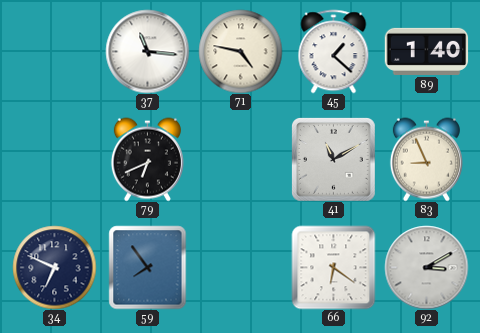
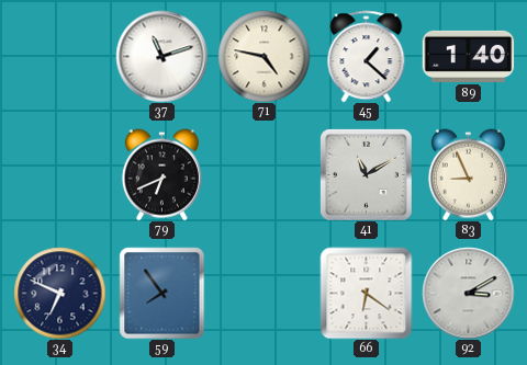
37: 11:16 -> 11:12
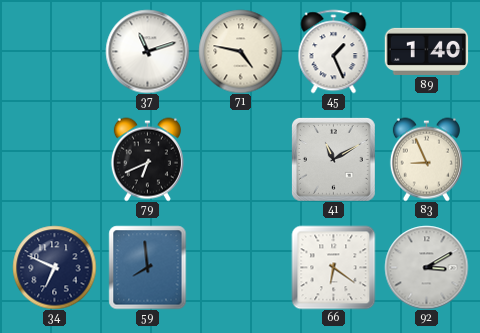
45: 1:22 -> 1:26
59: 7:54 -> 7:59
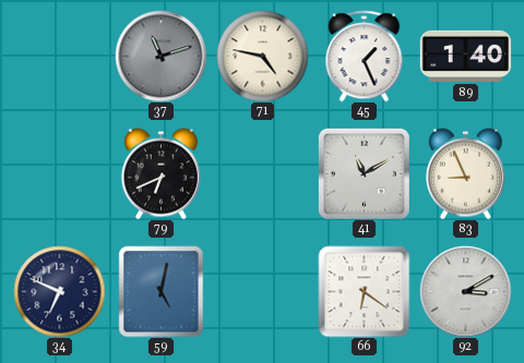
37 dial: white -> grey
59: 7:59 -> 5:02
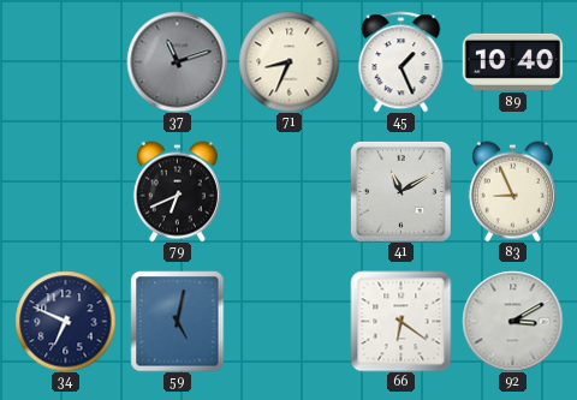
71: 4:47 -> 8:34
89: 1:40 -> 10:40
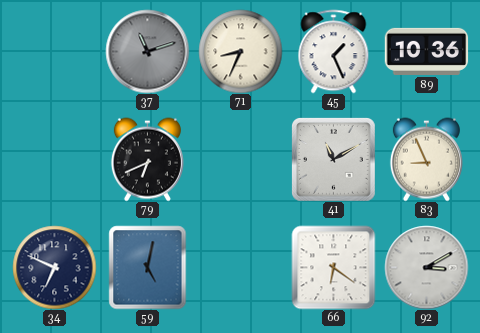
89: 10:40 -> 10:36
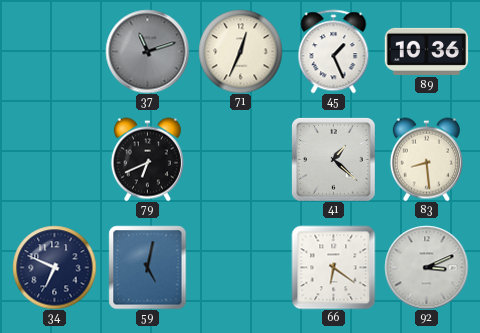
71: 8:34 -> 12:34
41: 11:10 -> 1:22
83: 8:56 -> 8:29
92: 3:10 -> 3:11
